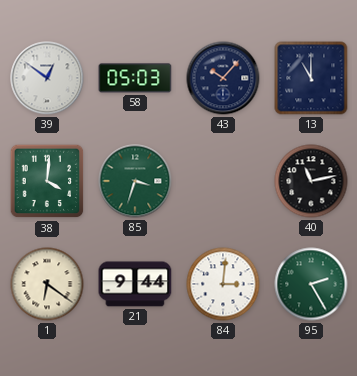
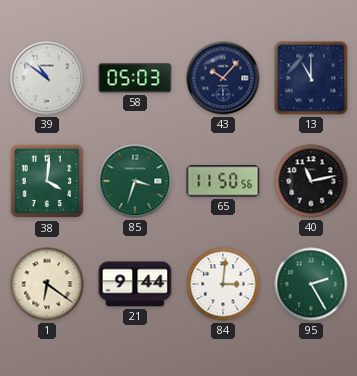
39: 12:51 -> 10:51
65: none -> 11:50
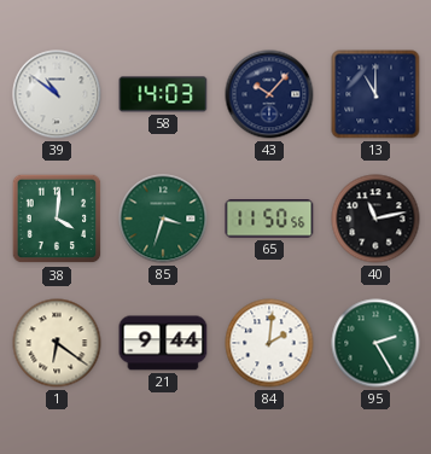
58: 05:03 -> 14:03
84: 3:01 -> 2:01
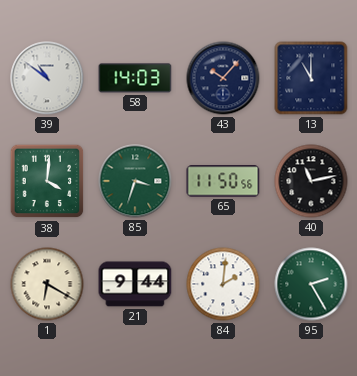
1: 6:21 -> 6:20
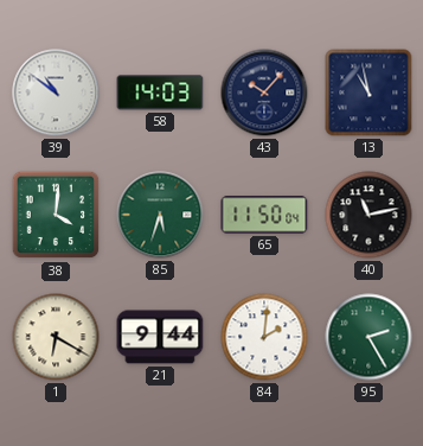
13: 11:00 -> 10:58
85: 3:33 -> 5:33
65: 11:50:56 -> 11:50:04
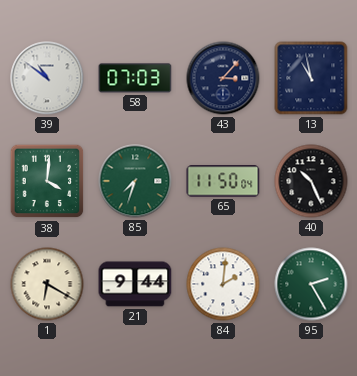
58: 14:03 -> 07:03
43: 10:07 -> 3:07
85: 5:33 -> 7:33
40: 11:13 -> 10:26
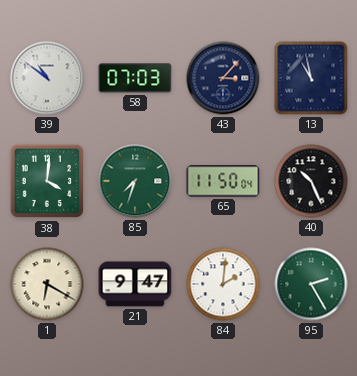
21: 9:44 -> 9:47
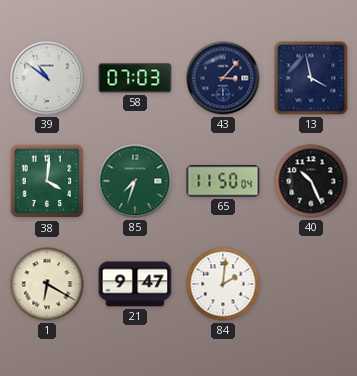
13: 10:58 -> 3:58
95: 2:25 -> none
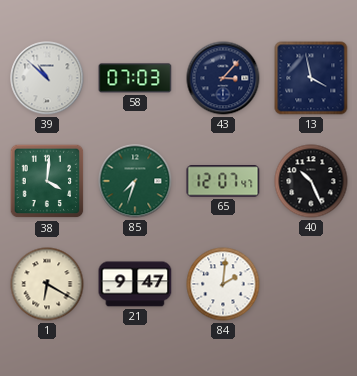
39: 10:51 -> 10:52
65: 11:50 -> 12:07
